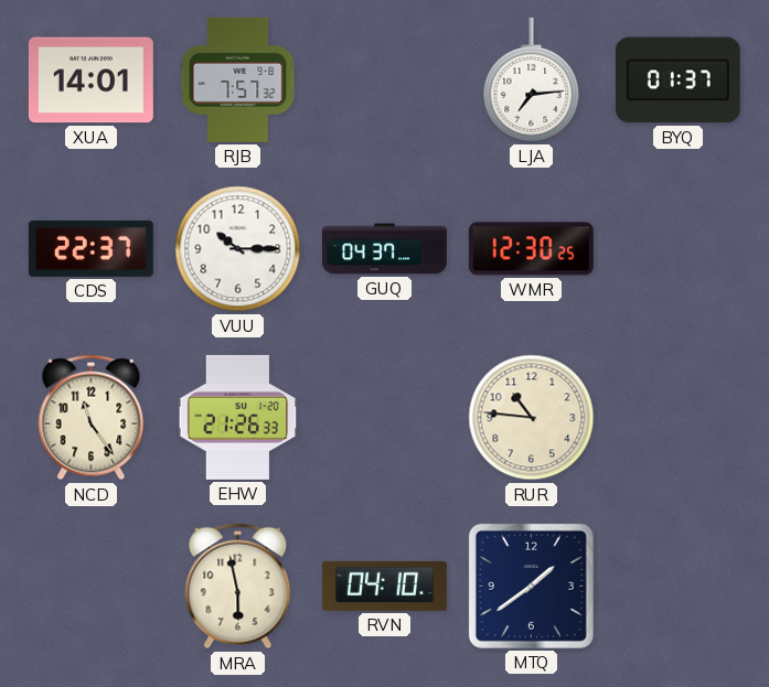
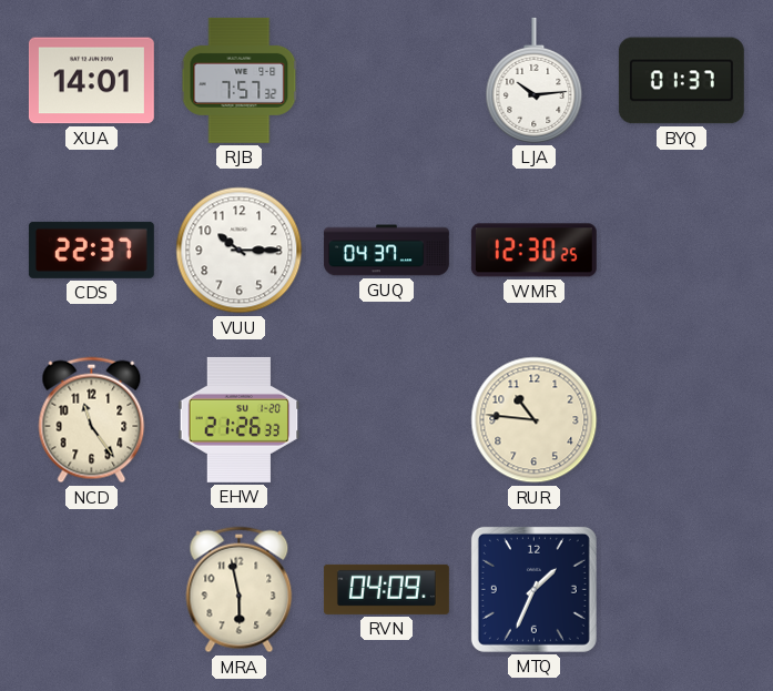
LJA: 7:14 -> 10:14
RVN: 04:10 -> 04:09
MTQ: 1:39 -> 1:34
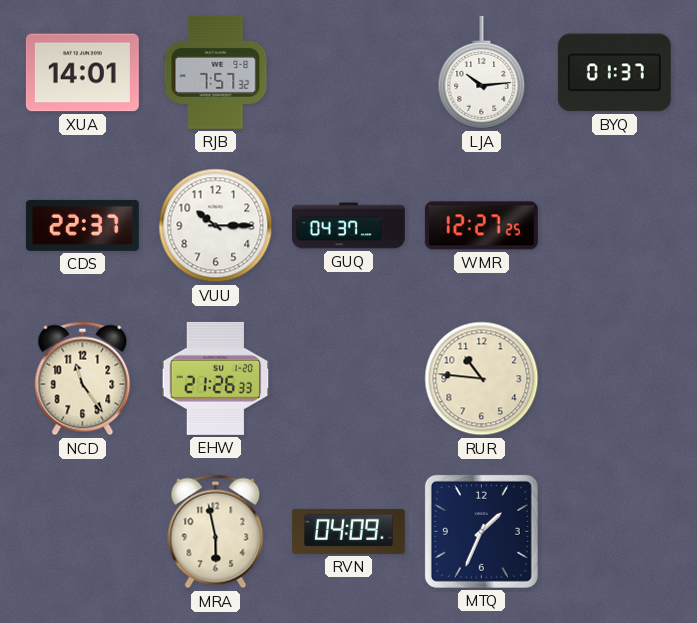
WMR: 12:30 -> 12:27
